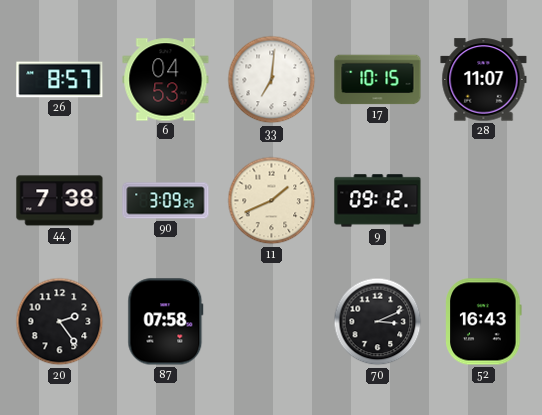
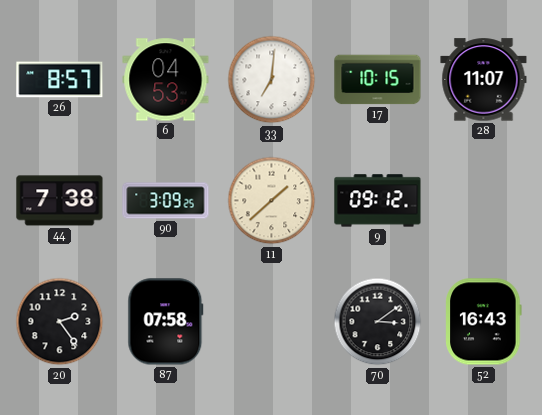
11: 1:41 -> 1:38
70: 3:11 -> 3:09
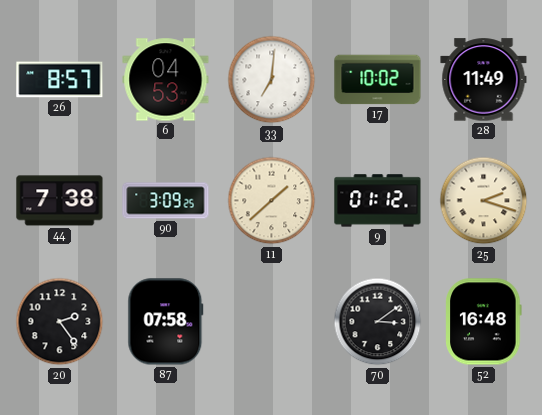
17: 10:15 -> 10:02
28: 11:07 -> 11:49
9: 09:12 -> 01:12
25: none -> 2:18
52: 16:43 -> 16:48
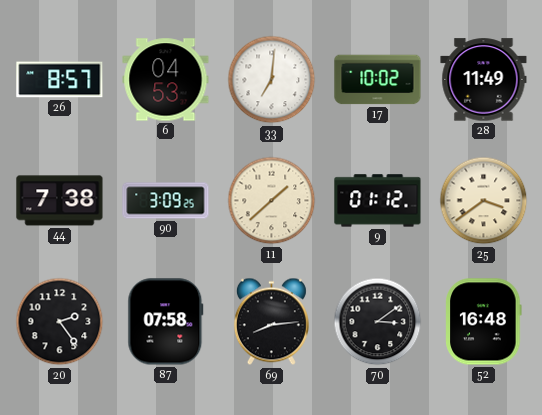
25: 2:18 -> 3:39
69: none -> 8:14
